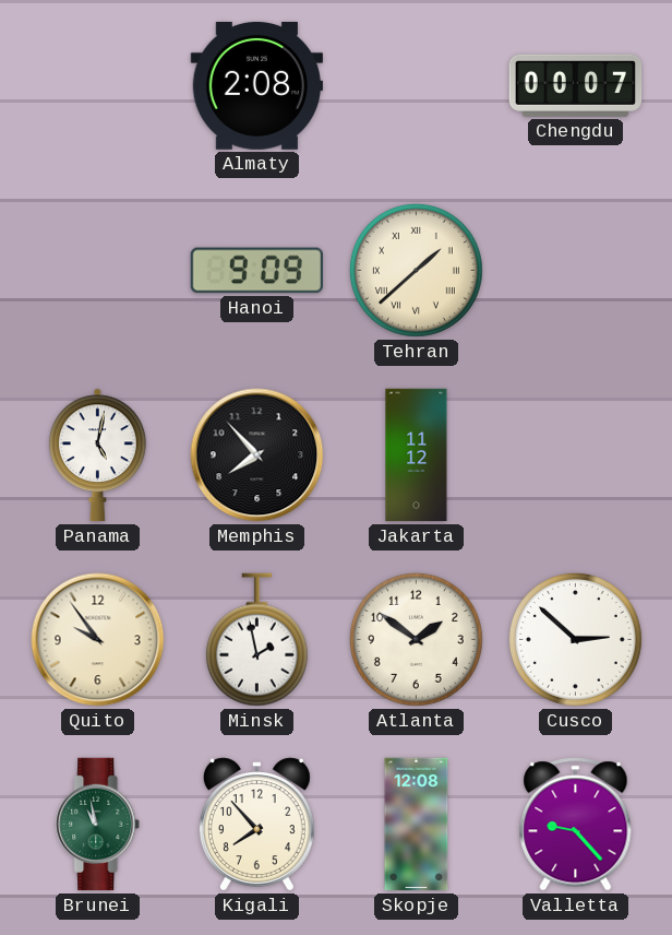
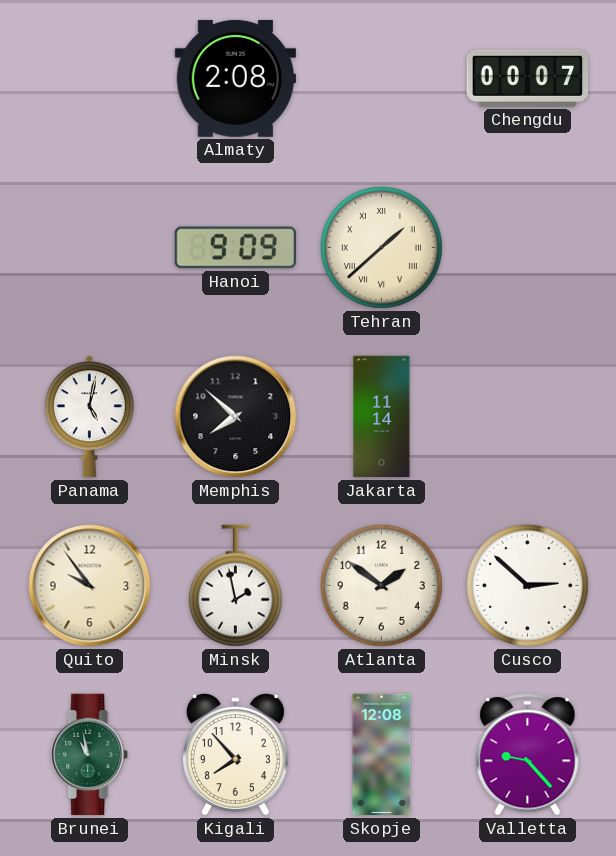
Memphis: 7:53 -> 7:52
Jakarta: 11:12 -> 11:14
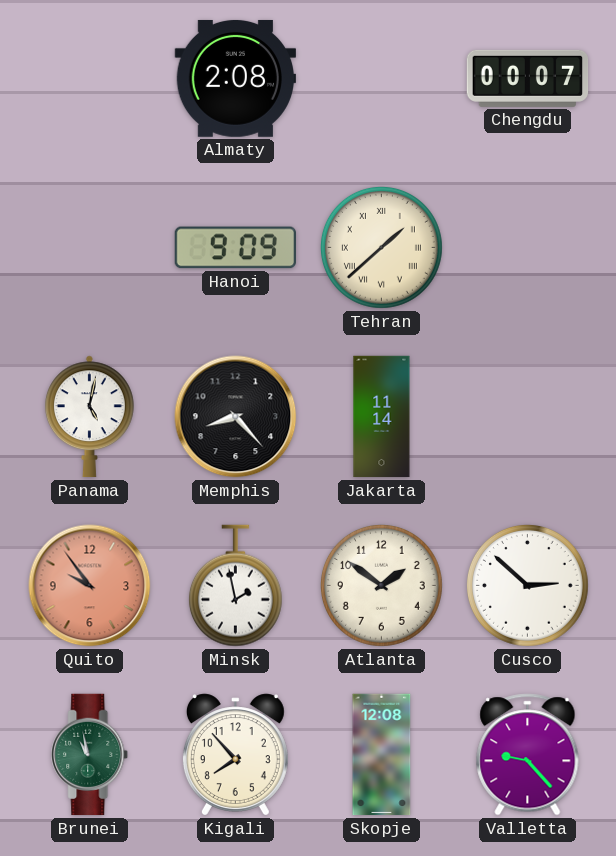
Memphis: 7:52 -> 8:23
Quito dial: cream -> salmon
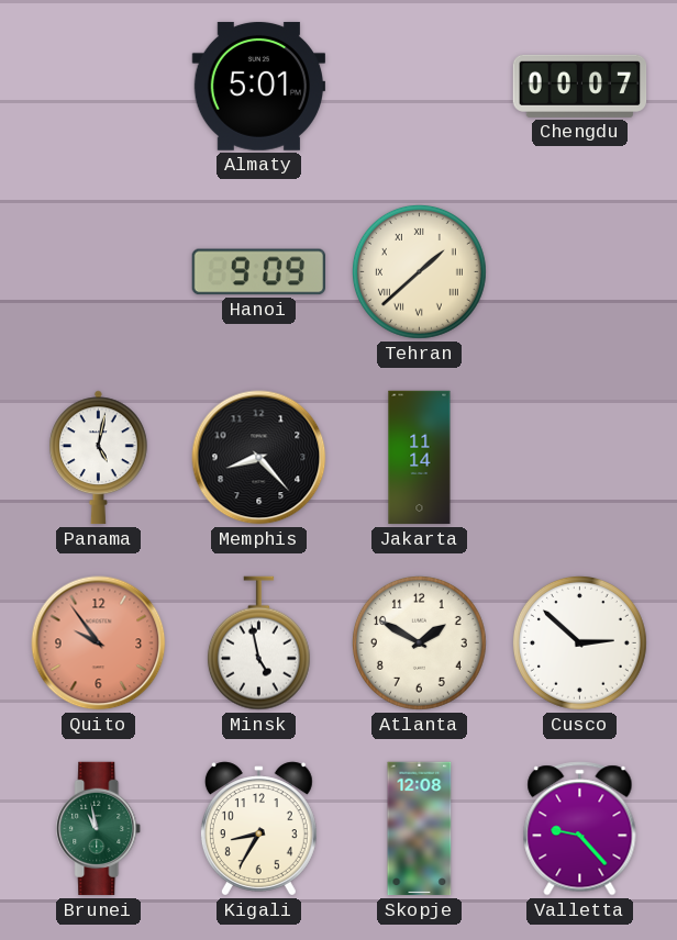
Almaty: 2:08 -> 5:01
Minsk: 1:58 -> 4:58
Atlanta: 1:51 -> 1:50
Kigali: 7:53 -> 8:35
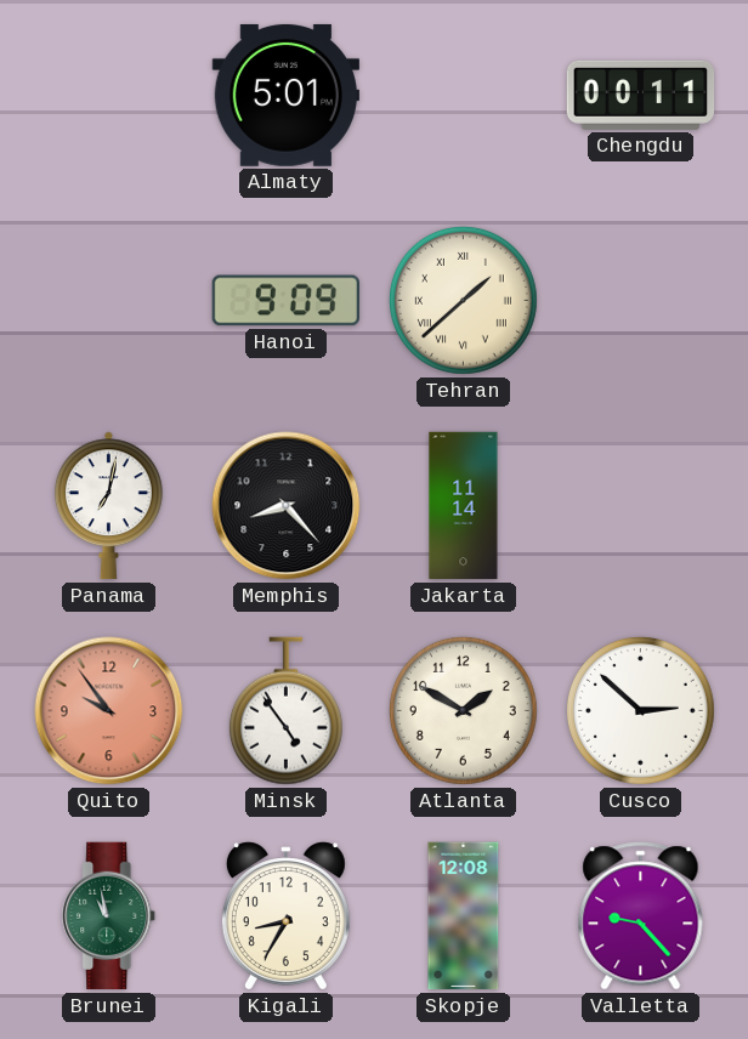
Chengdu: 00:07 -> 00:11
Panama: 5:02 -> 7:02
Minsk: 4:58 -> 4:54
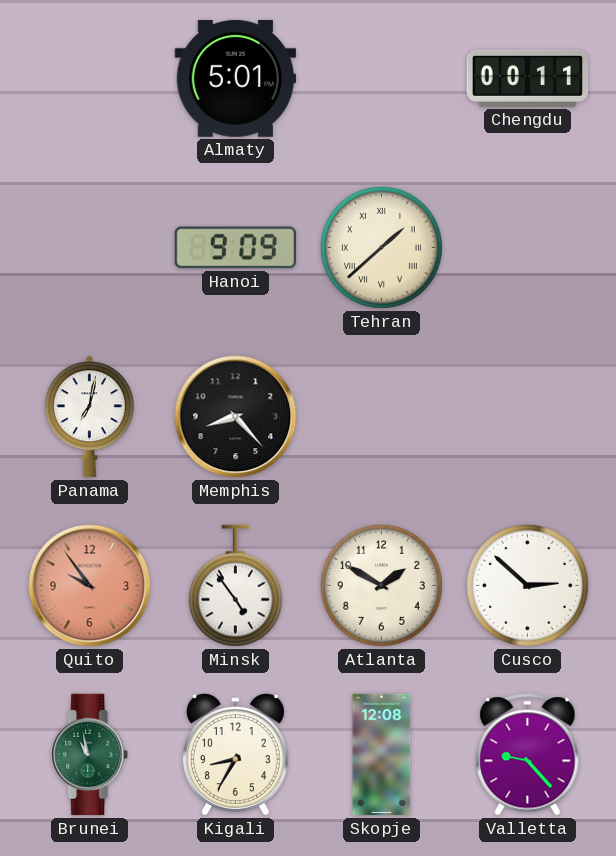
Jakarta: 11:14 -> none
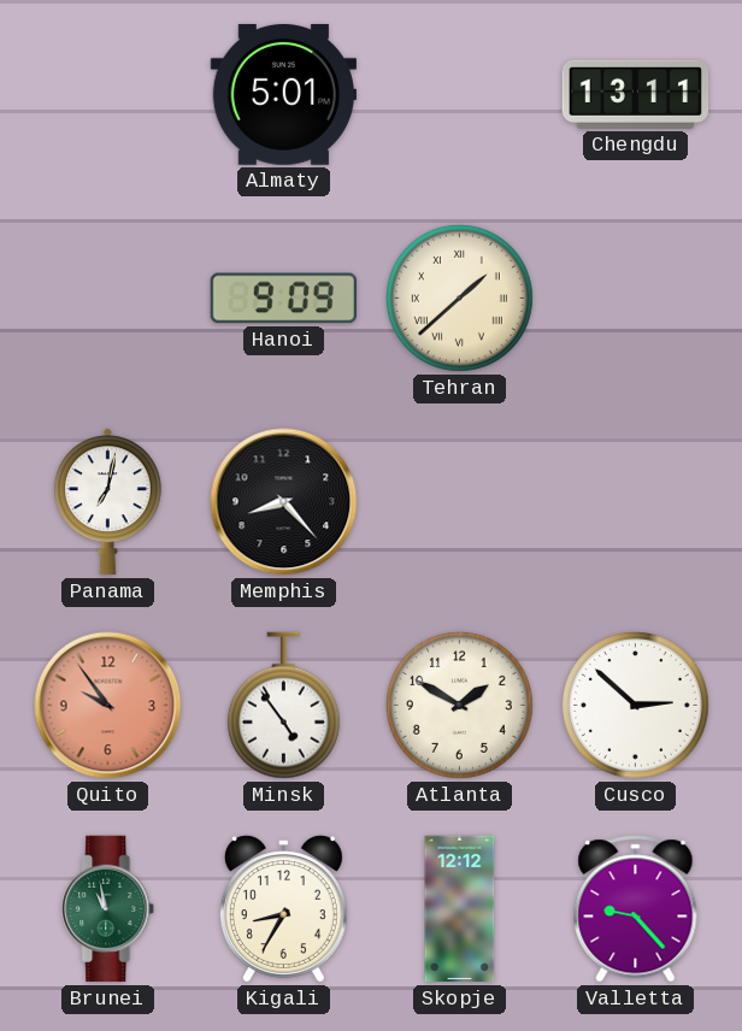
Chengdu: 00:11 -> 13:11
Skopje: 12:08 -> 12:12
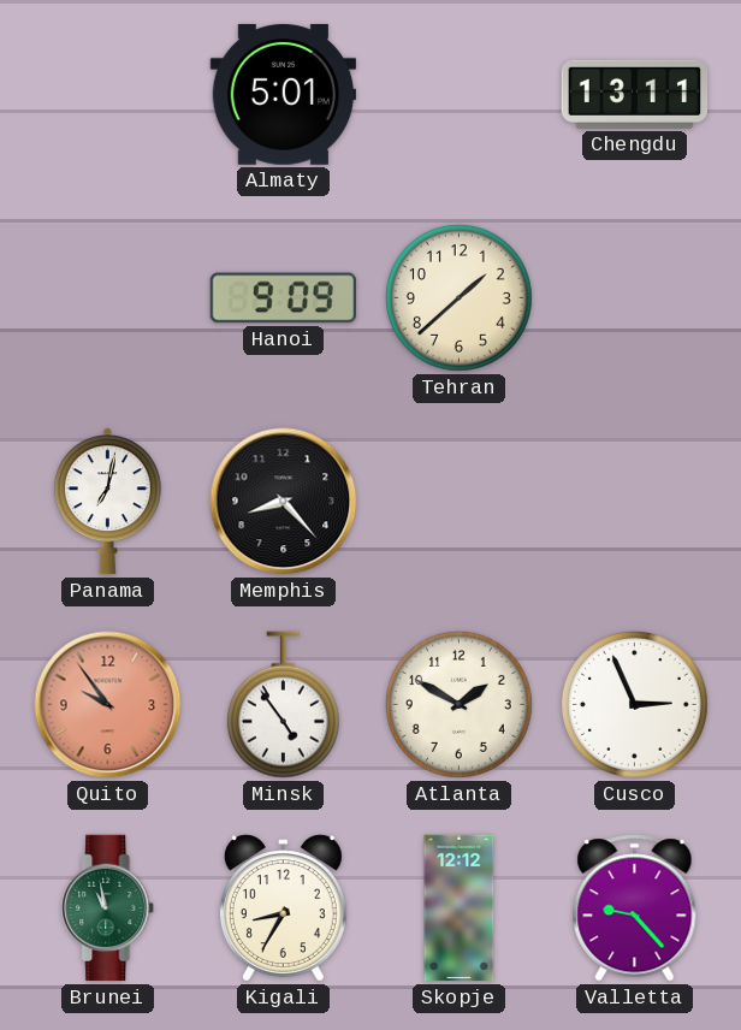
Tehran numerals: Roman -> Arabic
Cusco: 2:52 -> 2:56
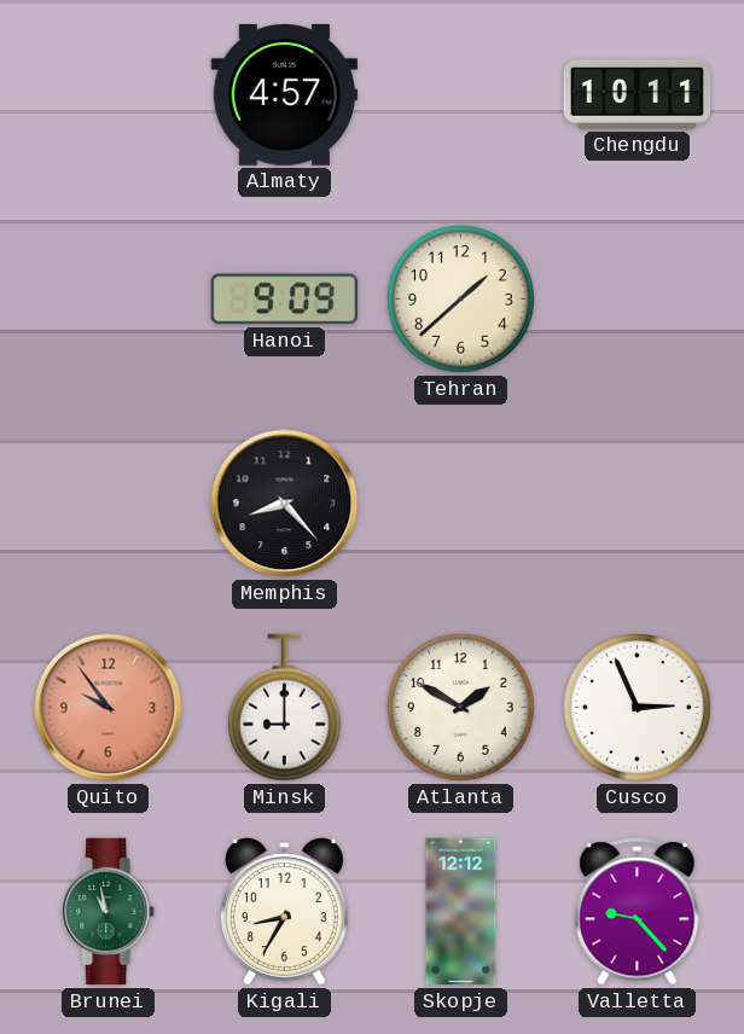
Almaty: 5:01 -> 4:57
Chengdu: 13:11 -> 10:11
Panama: 7:02 -> none
Minsk: 4:54 -> 9:00
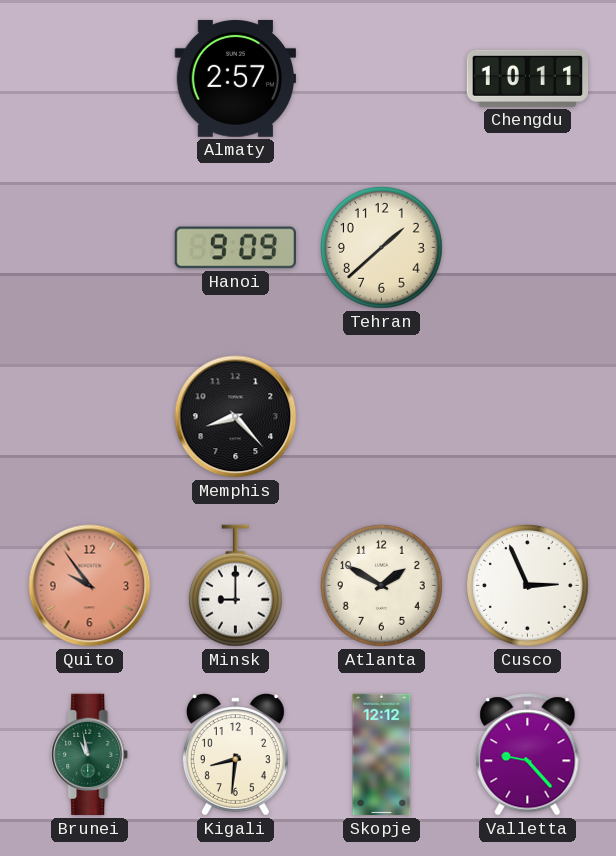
Almaty: 4:57 -> 2:57
Kigali: 8:35 -> 8:31
